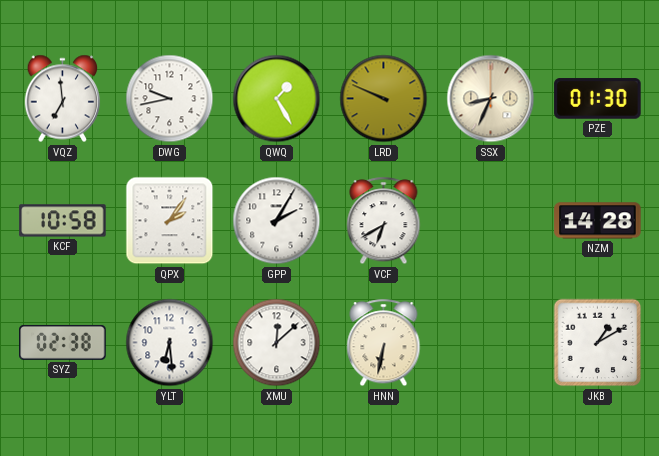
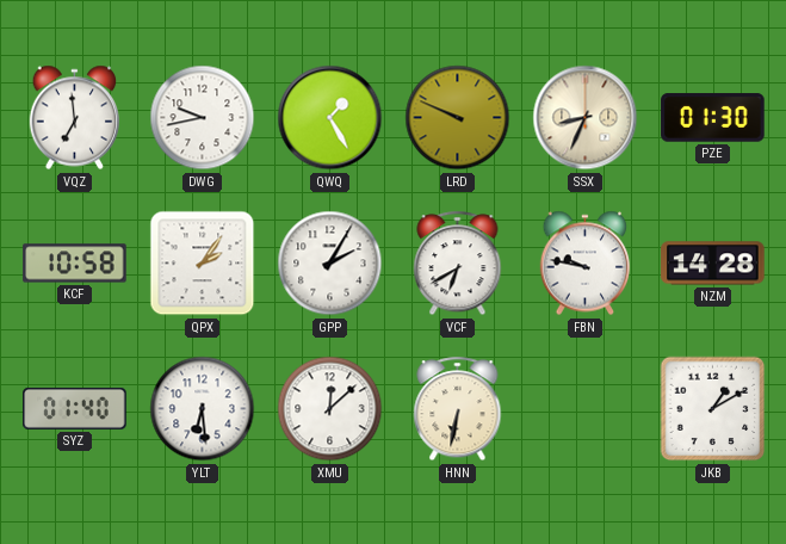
FBN: none -> 9:47
SYZ: 02:38 -> 01:40
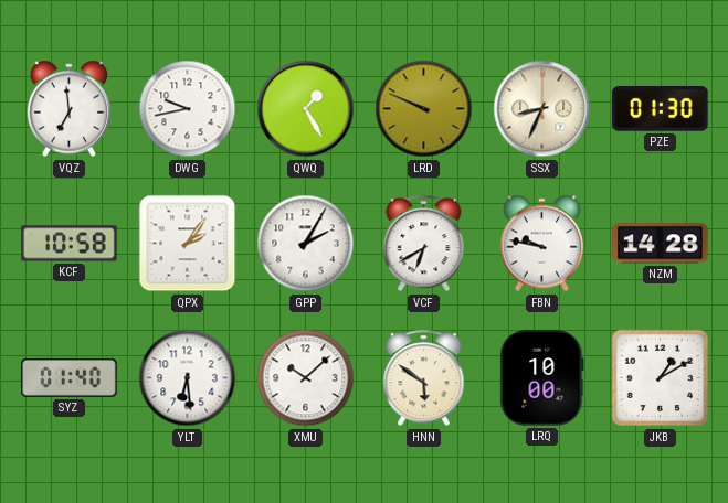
XMU: 12:08 -> 10:08
HNN: 6:32 -> 5:51
LRQ: none -> 10:00
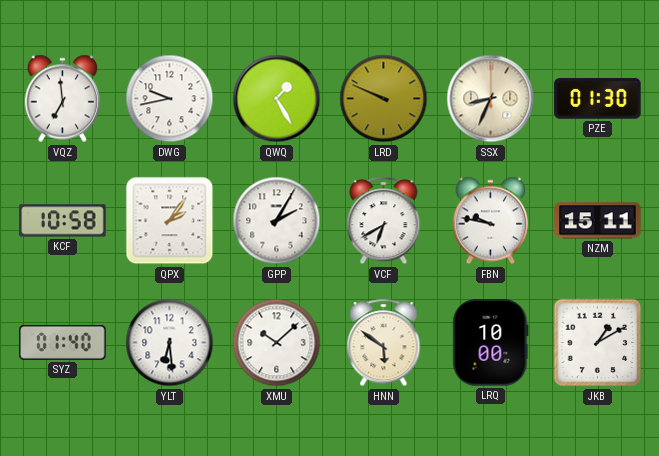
NZM: 14:28 -> 15:11
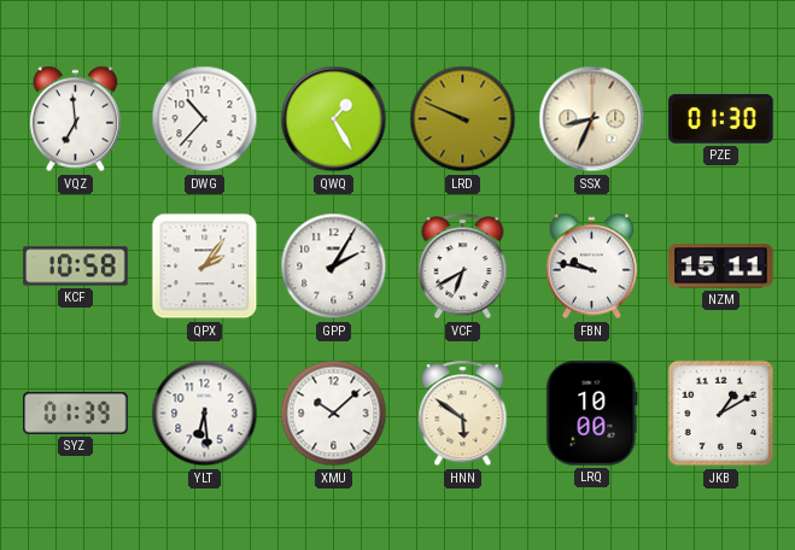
DWG: 9:43 -> 10:37
SYZ: 01:40 -> 01:39
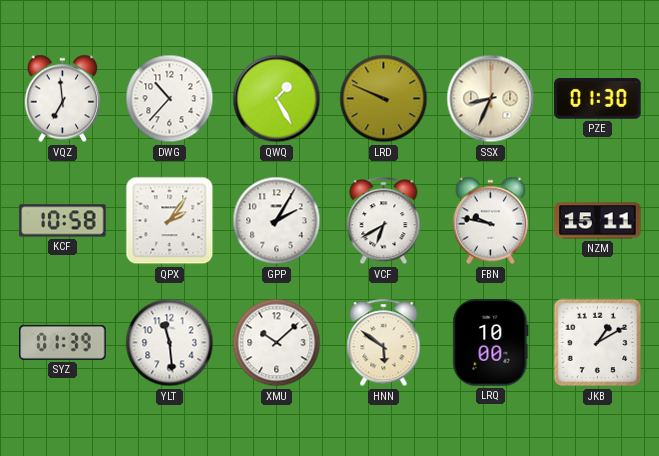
YLT: 6:29 -> 11:29
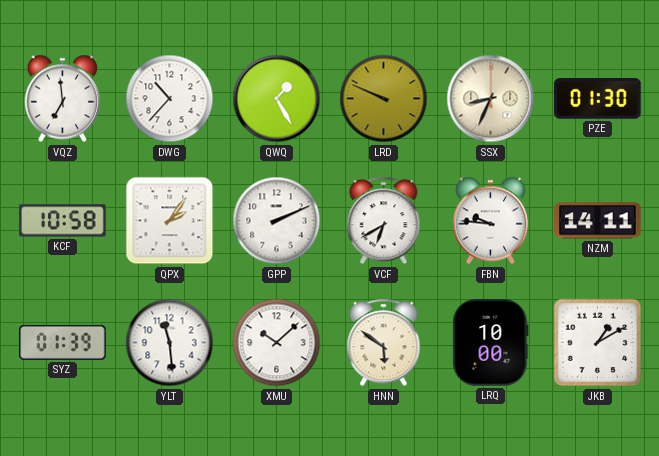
GPP: 2:05 -> 2:11
FBN: 9:47 -> 9:46
NZM: 15:11 -> 14:11
